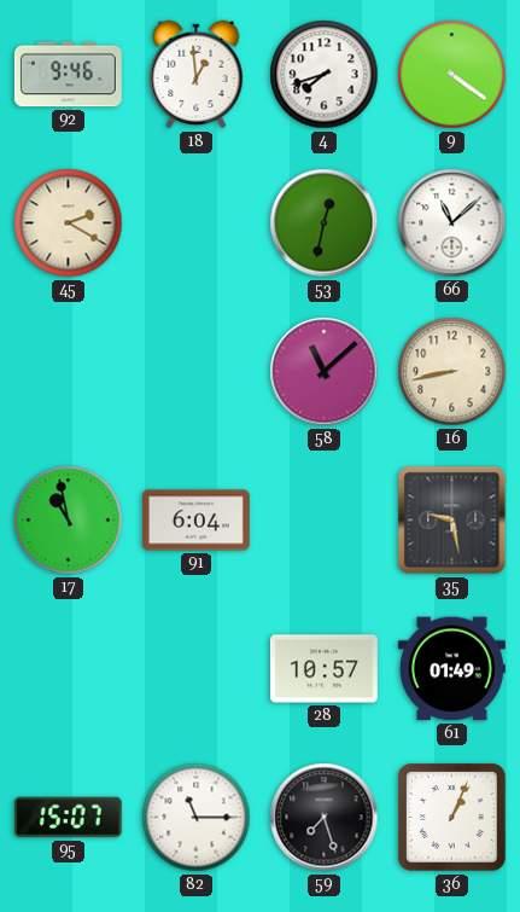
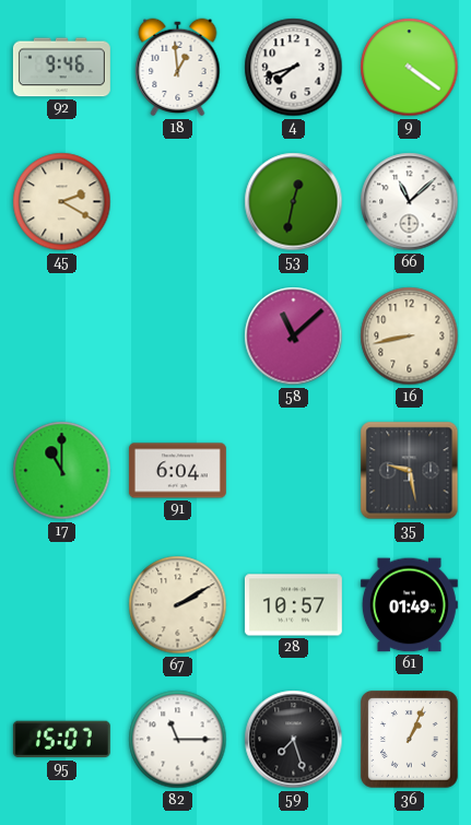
17: 10:58 -> 11:00
67: none -> 2:10
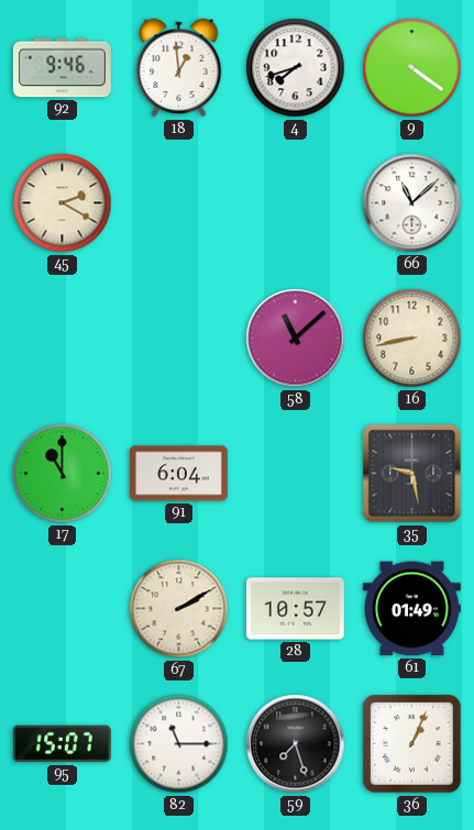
53: 12:32 -> none
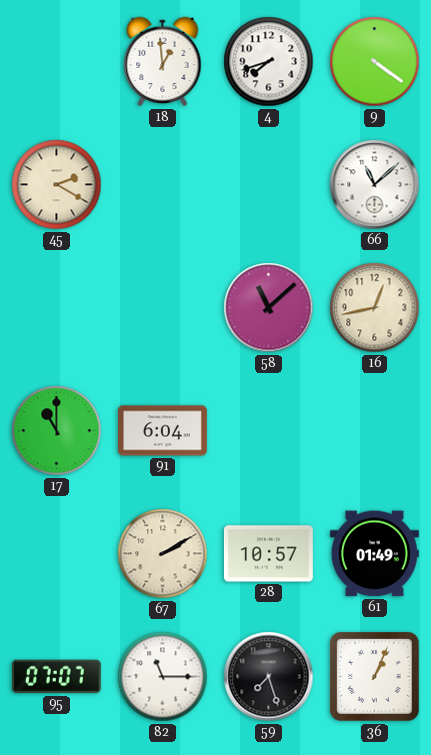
92: 9:46 -> none
16: 8:43 -> 12:43
35: 9:28 -> none
95: 15:07 -> 07:07
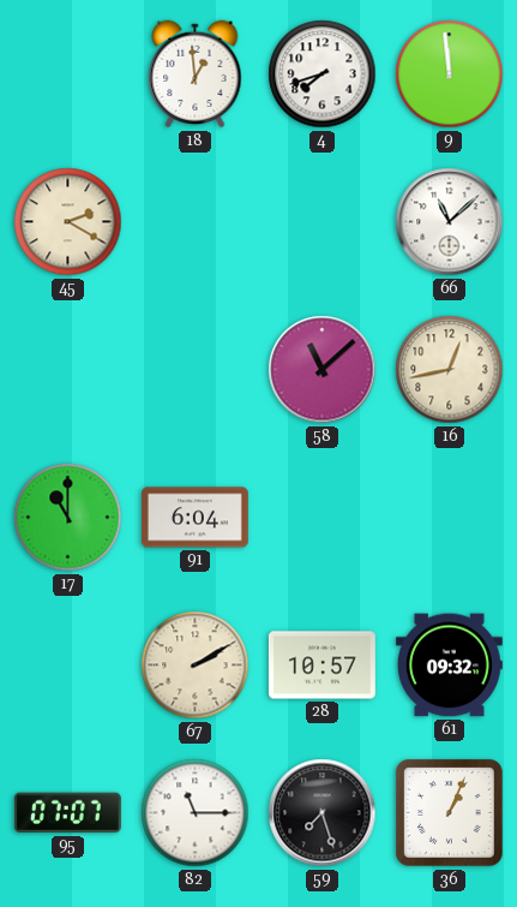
9: 4:21 -> 11:59
61: 01:49 -> 09:32
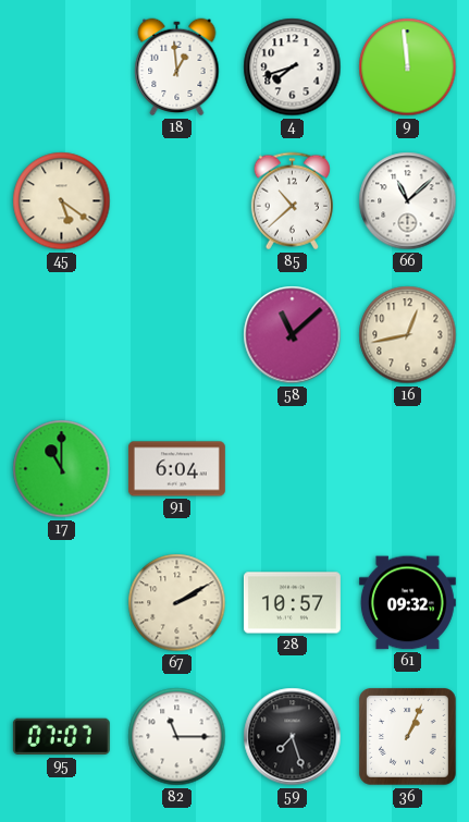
45: 2:20 -> 5:21
85: none -> 10:38
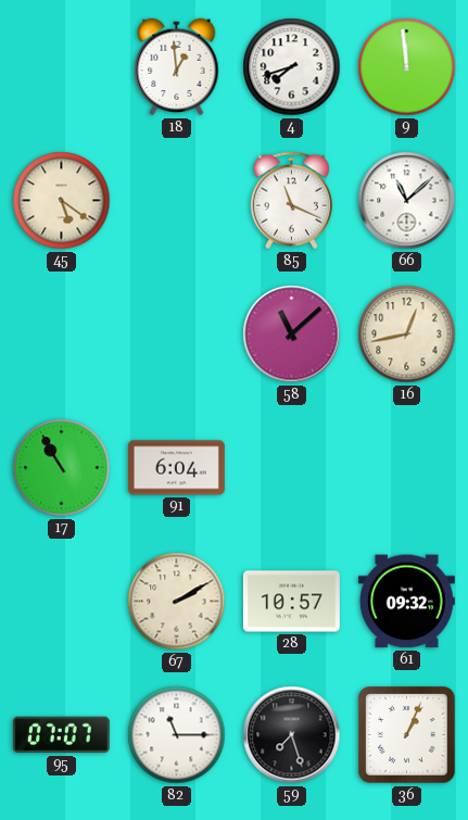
85: 10:38 -> 11:19
17: 11:00 -> 10:55
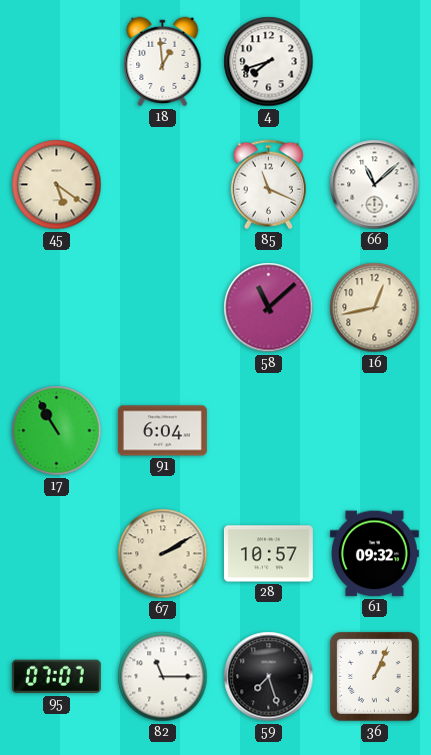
9: 11:59 -> none
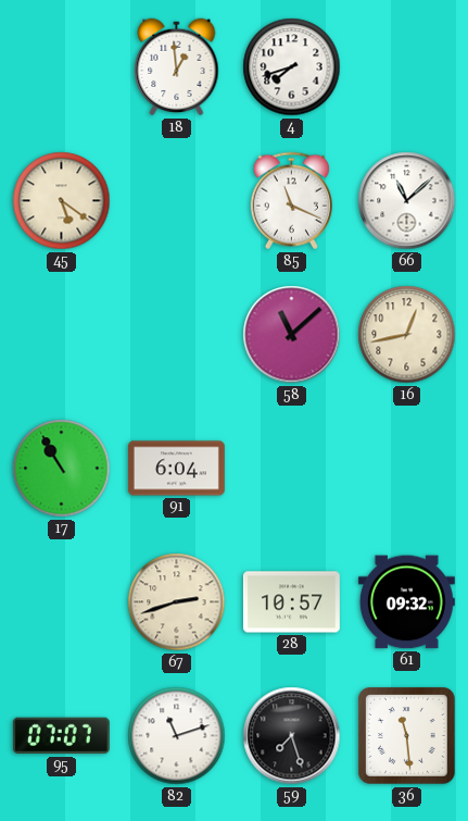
67: 2:10 -> 2:42
82: 11:15 -> 11:12
36: 1:04 -> 11:29
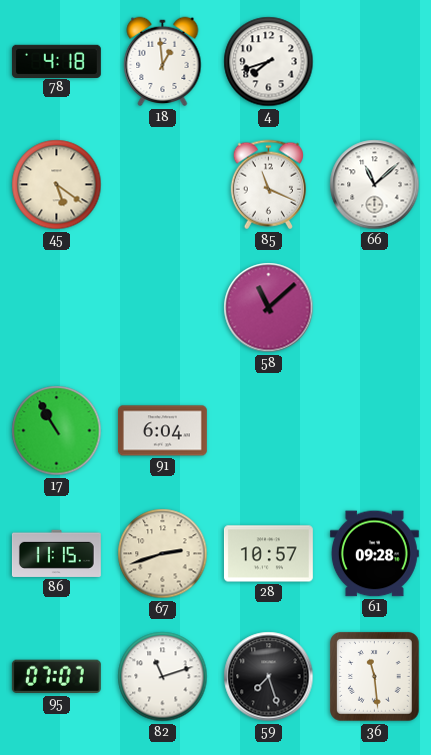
78: none -> 4:18
16: 12:43 -> none
86: none -> 11:15
61: 09:32 -> 09:28
